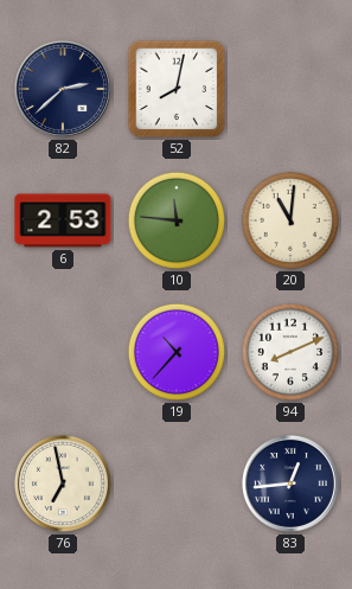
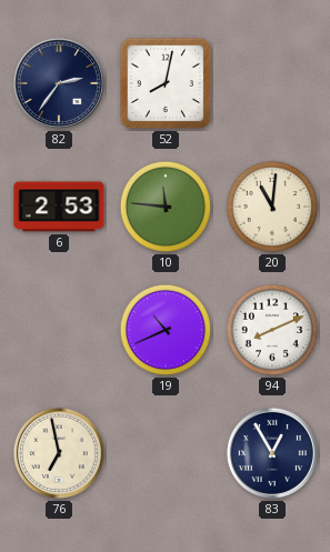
82: 2:38 -> 2:36
19: 10:37 -> 10:41
83: 12:44 -> 12:55
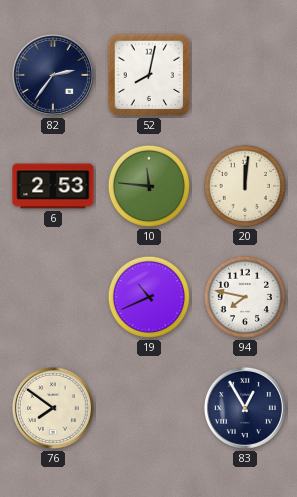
20: 11:01 -> 12:01
94: 8:11 -> 7:47
76: 6:58 -> 7:51
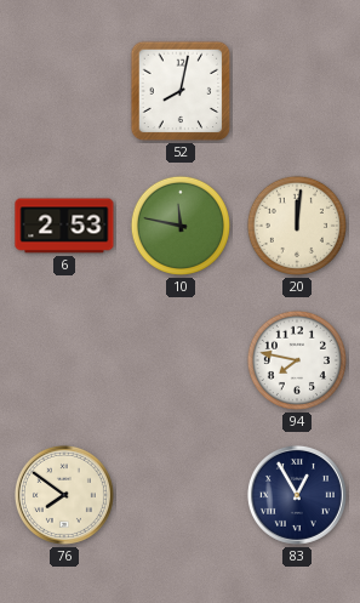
82: 2:36 -> none
10: 11:46 -> 11:47
19: 10:41 -> none
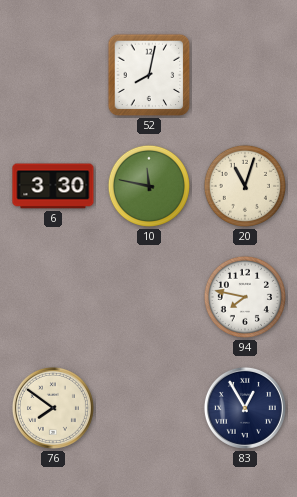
6: 2:53 -> 3:30
20: 12:01 -> 11:03
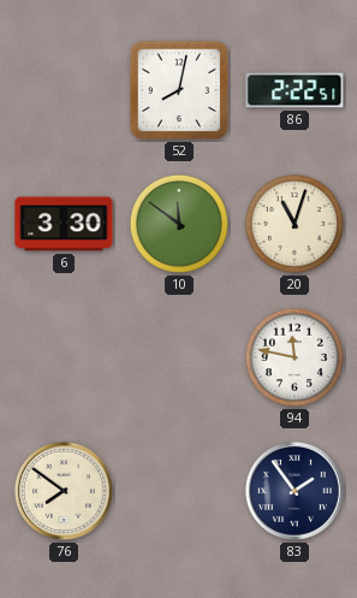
86: none -> 2:22
10: 11:47 -> 11:51
94: 7:47 -> 11:47
83: 12:55 -> 1:54
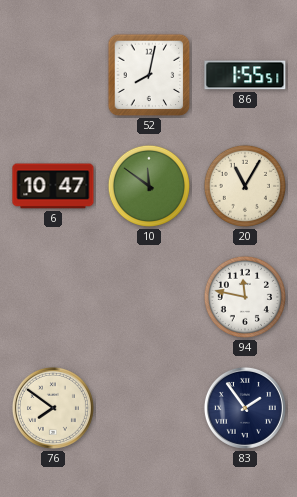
86: 2:22 -> 1:55
6: 3:30 -> 10:47
20: 11:03 -> 11:05
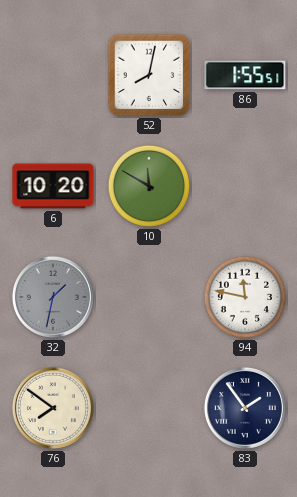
6: 10:47 -> 10:20
10: 11:51 -> 11:50
20: 11:05 -> none
32: none -> 1:32
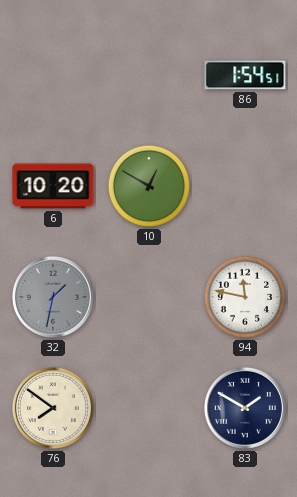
52: 8:02 -> none
86: 1:55 -> 1:54
10: 11:50 -> 12:50
83: 1:54 -> 1:50
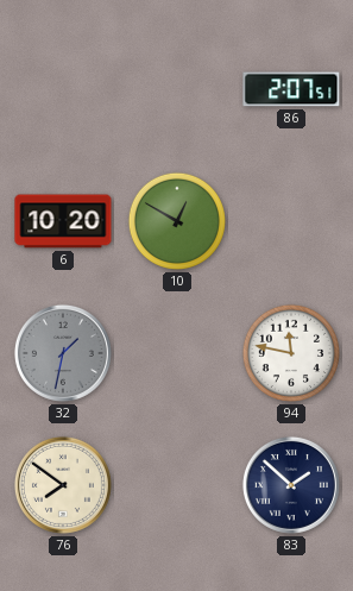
86: 1:54 -> 2:07
83: 1:50 -> 1:52
